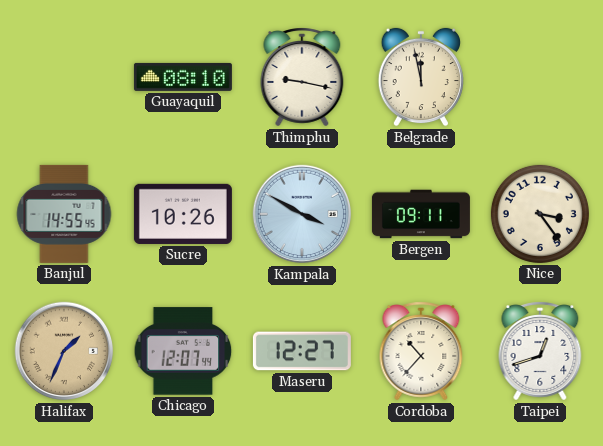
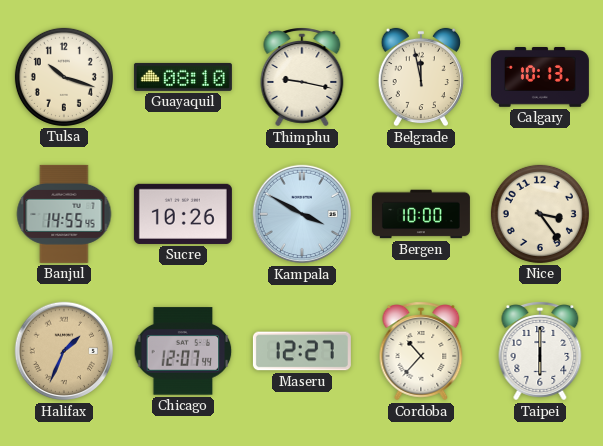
Tulsa: none -> 10:18
Calgary: none -> 10:13
Bergen: 09:11 -> 10:00
Taipei: 12:42 -> 6:00
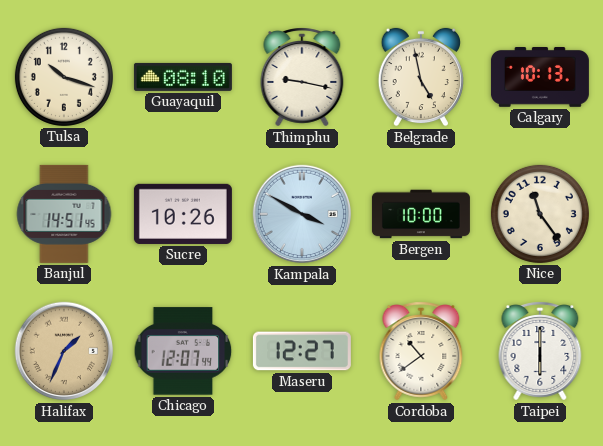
Belgrade: 11:58 -> 4:58
Banjul: 14:55 -> 14:51
Nice: 3:24 -> 11:24
Cordoba: 10:37 -> 10:39
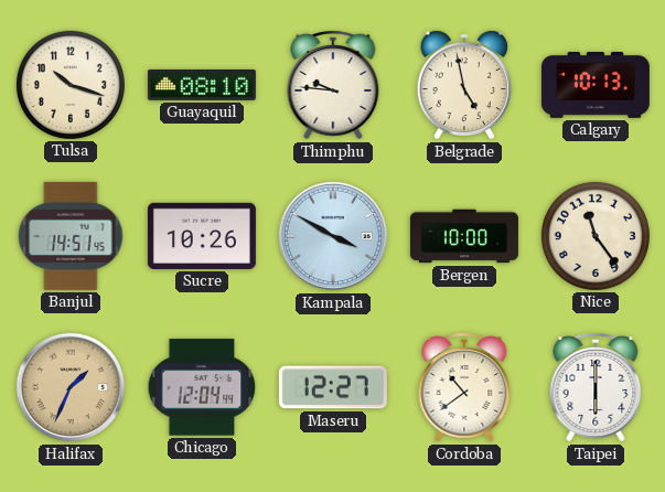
Thimphu: 9:17 -> 9:46
Chicago: 12:07 -> 12:04
